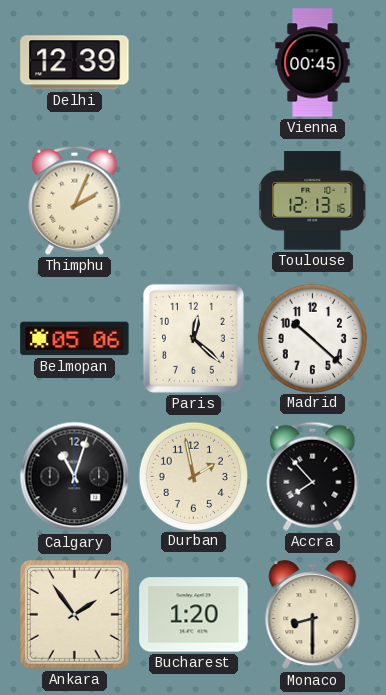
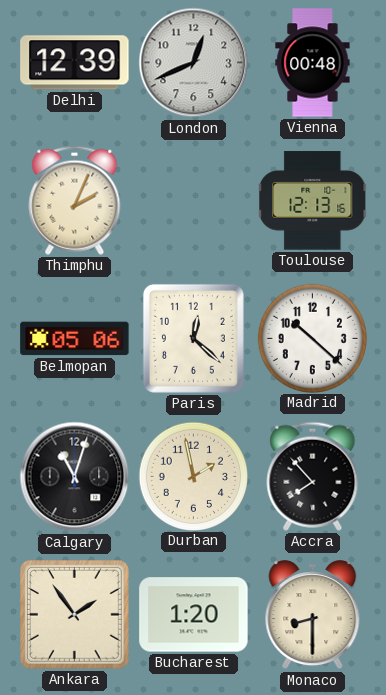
London: none -> 12:41
Vienna: 00:45 -> 00:48
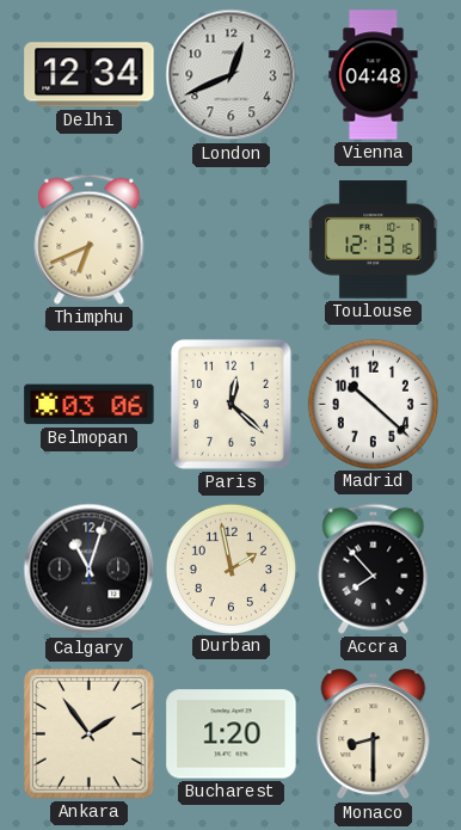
Delhi: 12:39 -> 12:34
Vienna: 00:48 -> 04:48
Thimphu: 2:04 -> 6:41
Belmopan: 05:06 -> 03:06
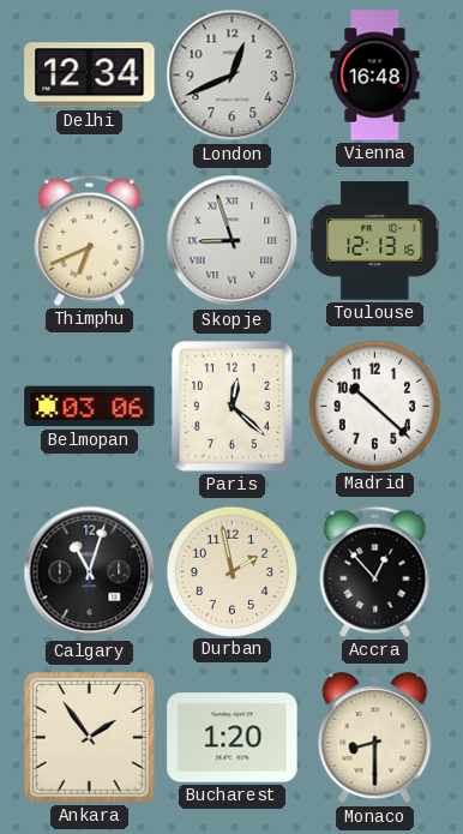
Vienna: 04:48 -> 16:48
Skopje: none -> 8:57
Accra: 7:53 -> 12:53
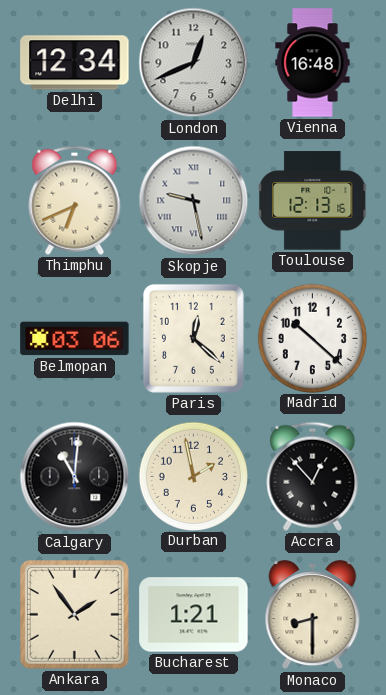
Skopje: 8:57 -> 9:28
Calgary: 11:03 -> 11:01
Bucharest: 1:20 -> 1:21
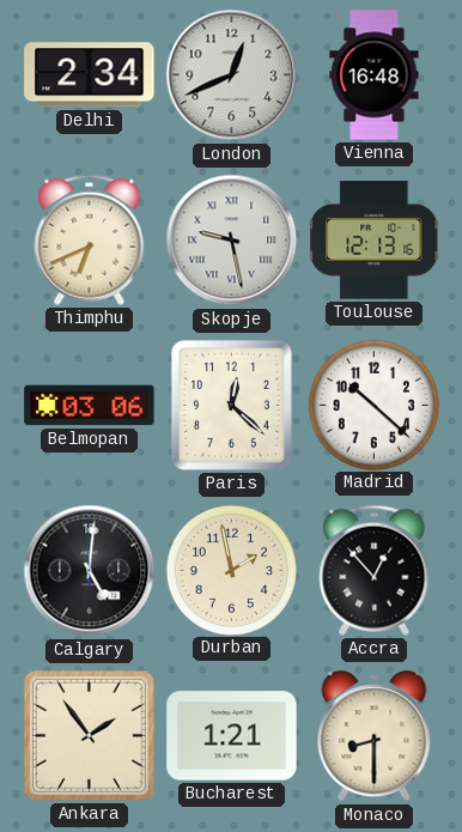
Delhi: 12:34 -> 2:34
Calgary: 11:01 -> 5:01
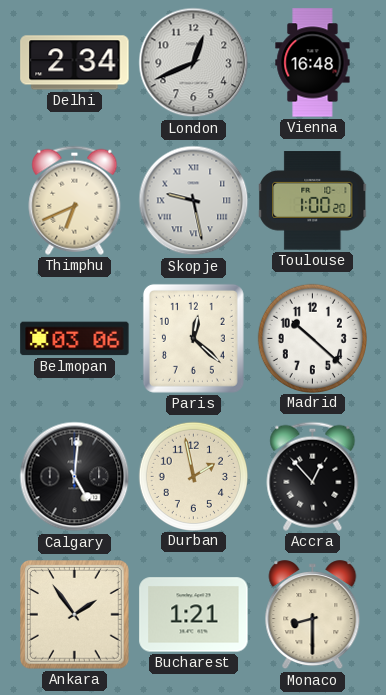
Toulouse: 12:13 -> 1:00
